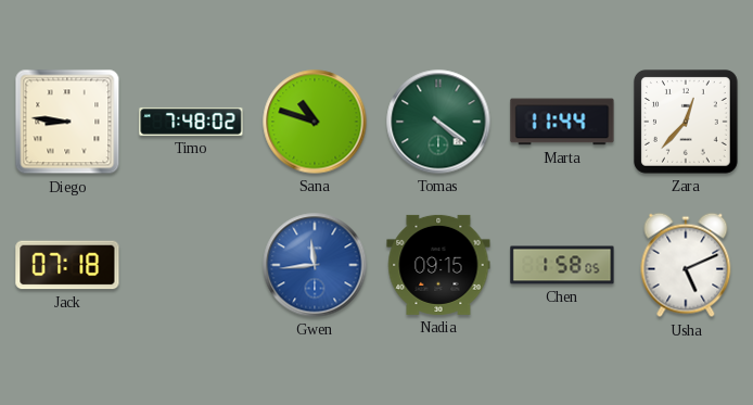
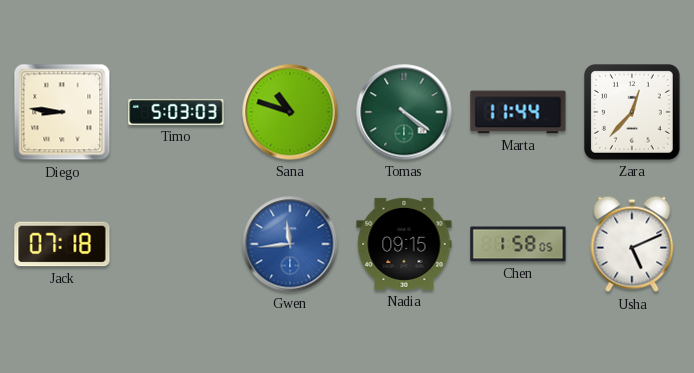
Timo: 7:48 -> 5:03
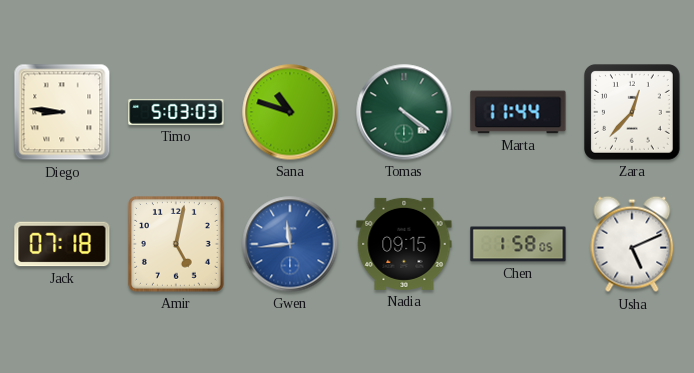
Amir: none -> 5:02
